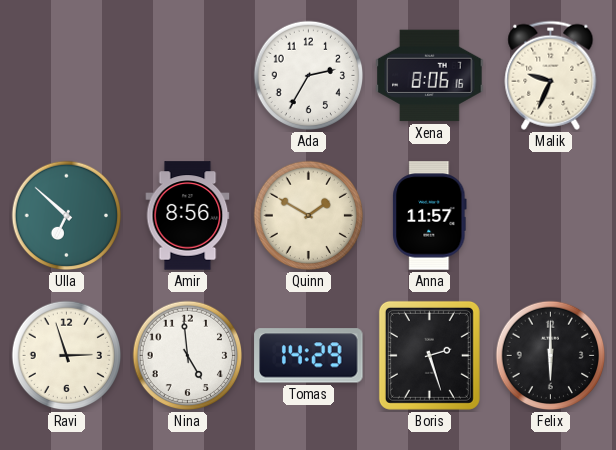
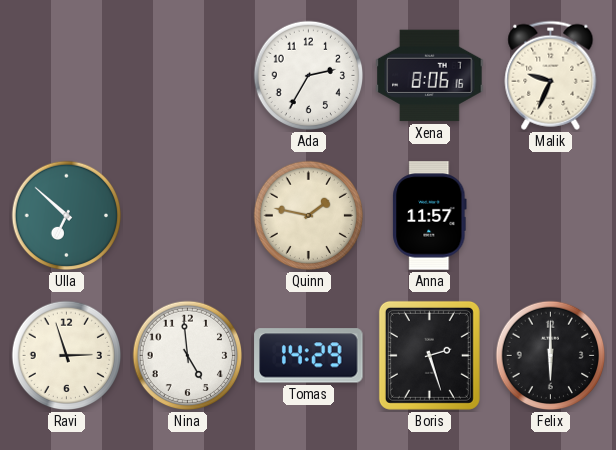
Amir: 8:56 -> none
Quinn: 1:50 -> 1:47
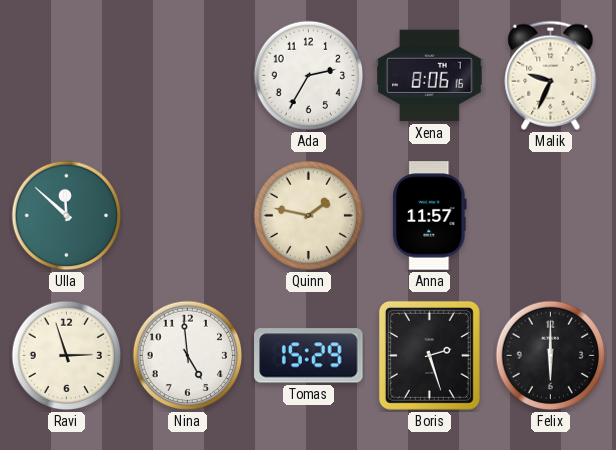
Ulla: 6:52 -> 11:52
Tomas: 14:29 -> 15:29
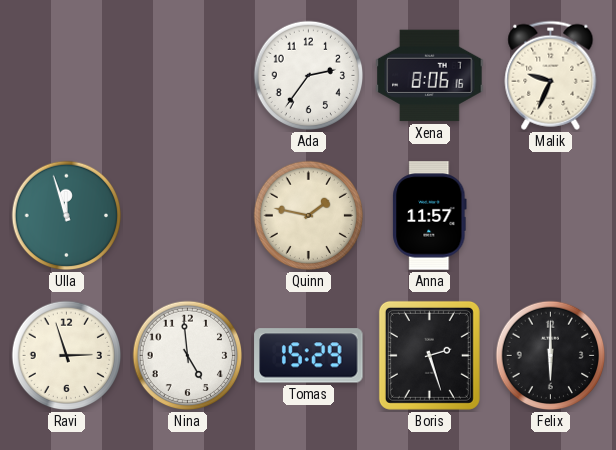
Ada: 2:35 -> 2:36
Ulla: 11:52 -> 11:57
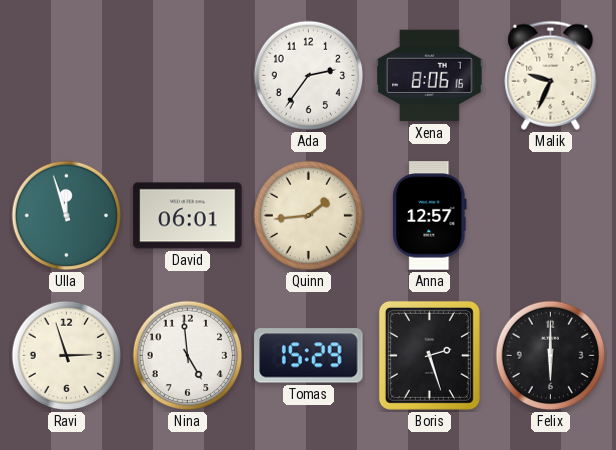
David: none -> 06:01
Quinn: 1:47 -> 1:44
Anna: 11:57 -> 12:57
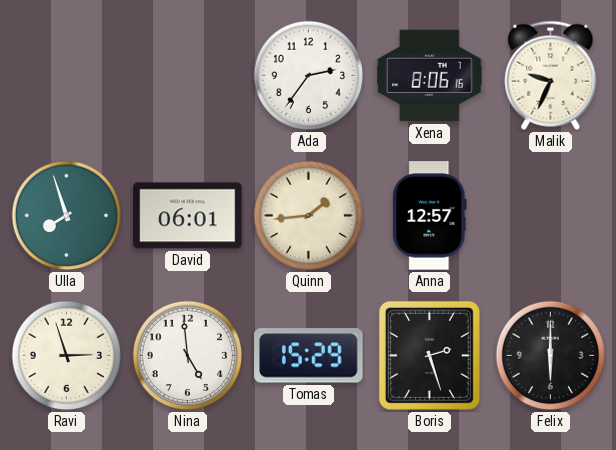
Ulla: 11:57 -> 7:57
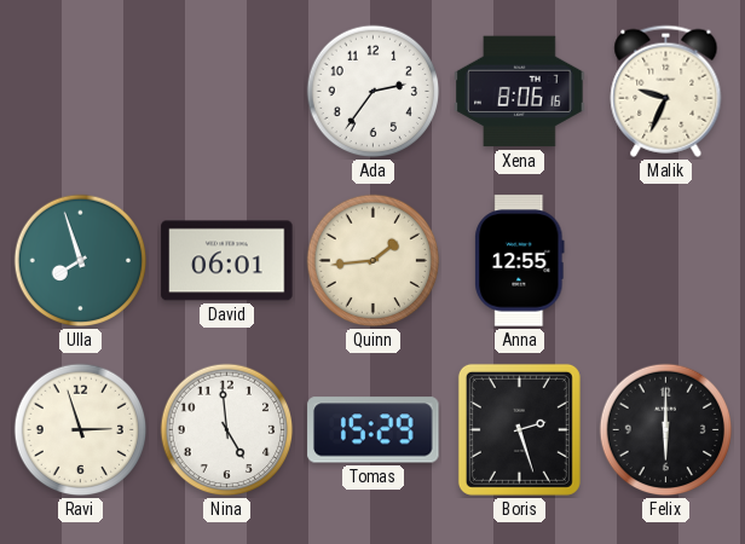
Anna: 12:57 -> 12:55
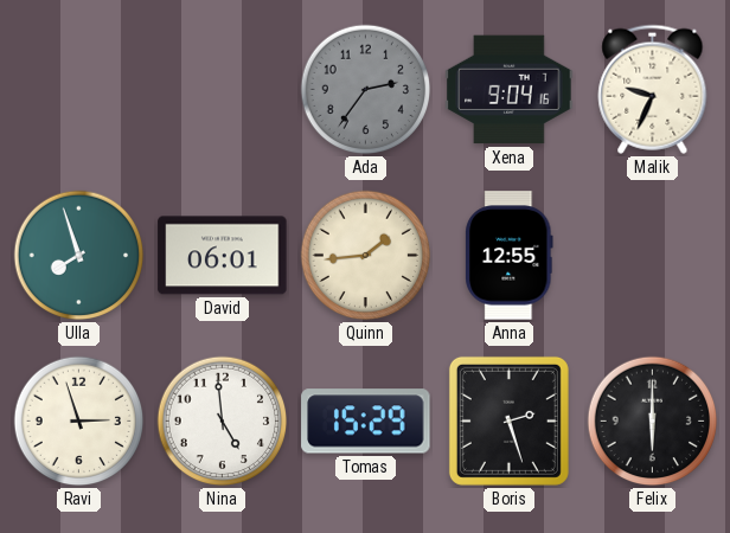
Ada dial: white -> grey
Xena: 8:06 -> 9:04
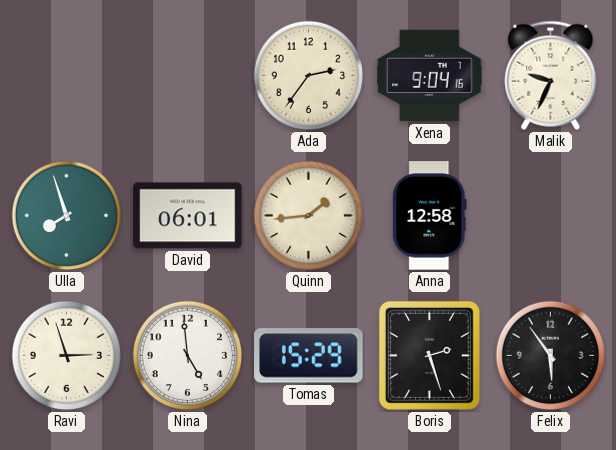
Ada dial: grey -> cream
Anna: 12:55 -> 12:58
Felix: 6:00 -> 5:54
